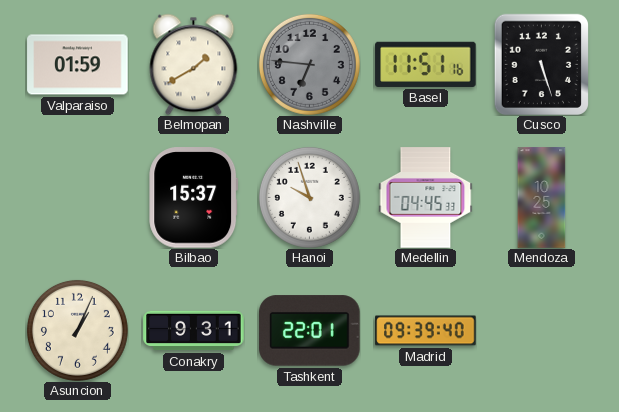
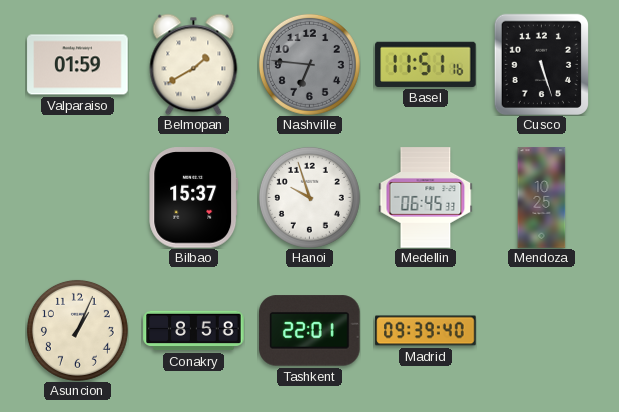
Medellin: 04:45 -> 06:45
Conakry: 9:31 -> 8:58
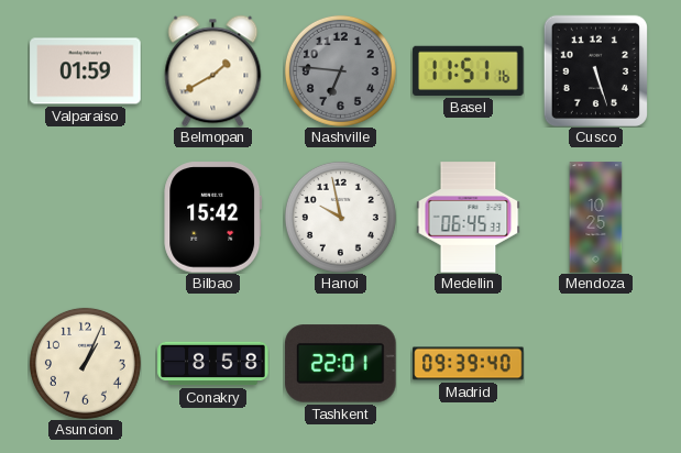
Bilbao: 15:37 -> 15:42
Hanoi: 9:57 -> 9:58
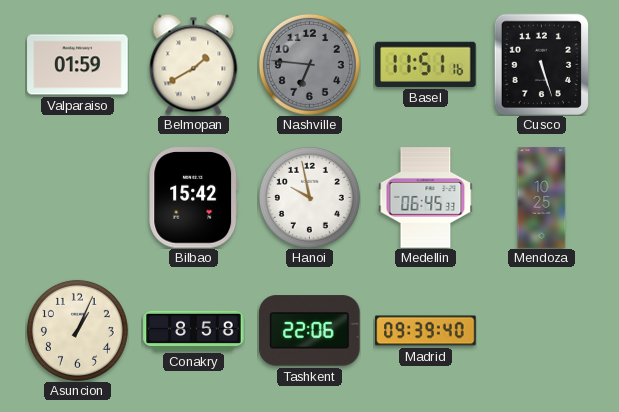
Tashkent: 22:01 -> 22:06
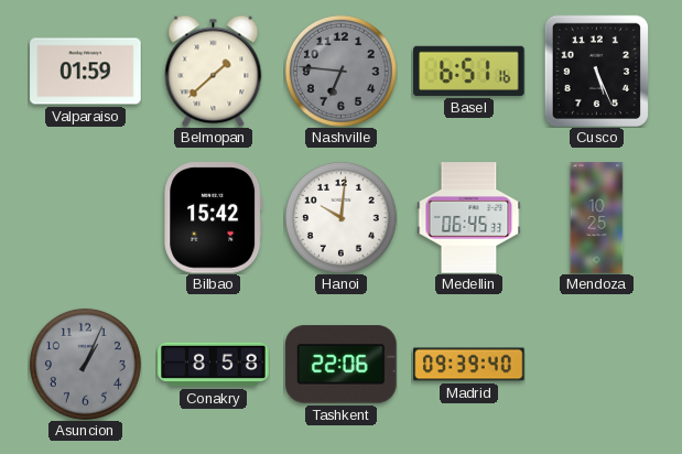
Belmopan: 1:40 -> 1:38
Basel: 11:51 -> 6:51
Cusco: 5:27 -> 5:26
Hanoi: 9:58 -> 10:01
Asuncion dial: cream -> grey
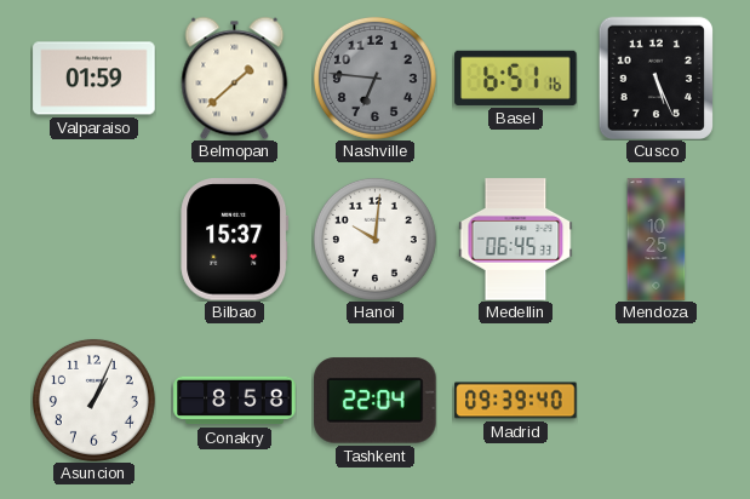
Bilbao: 15:42 -> 15:37
Asuncion dial: grey -> white
Tashkent: 22:06 -> 22:04
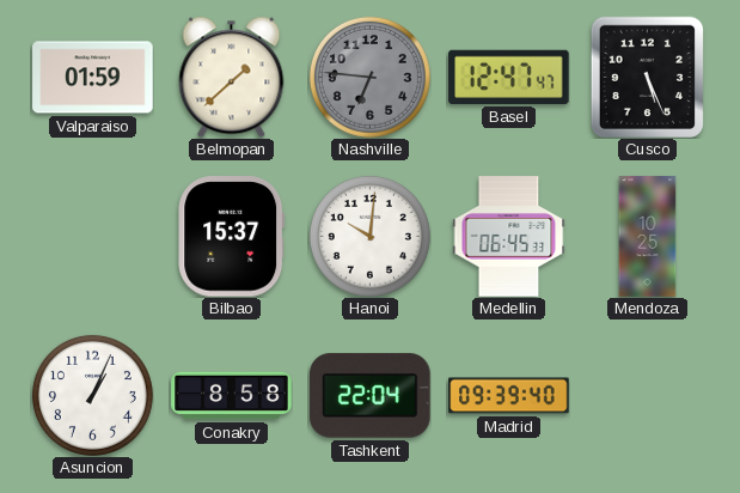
Basel: 6:51 -> 12:47
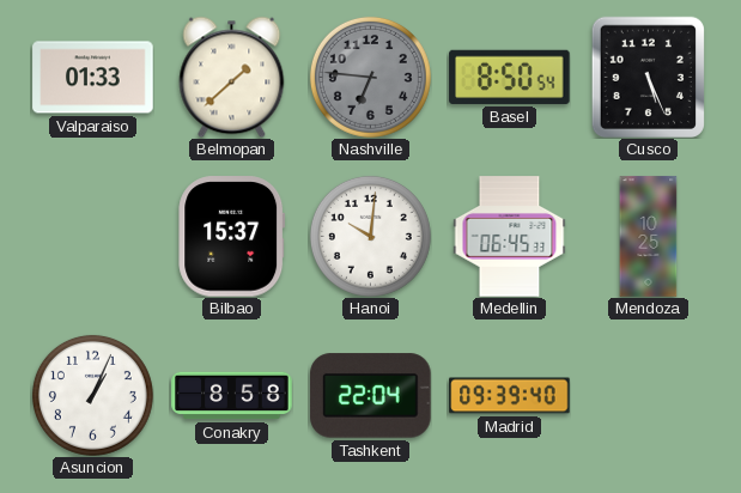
Valparaiso: 01:59 -> 01:33
Basel: 12:47 -> 8:50
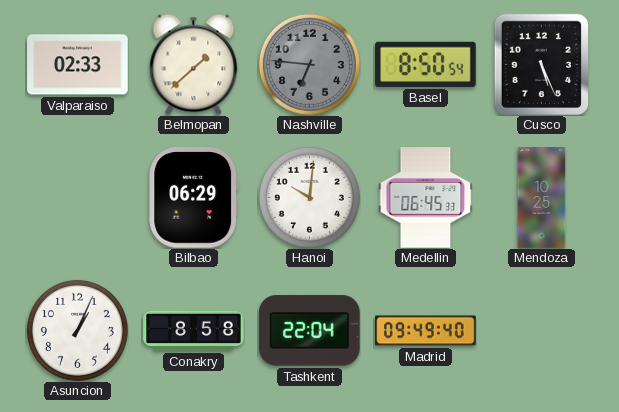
Valparaiso: 01:33 -> 02:33
Bilbao: 15:37 -> 06:29
Madrid: 09:39 -> 09:49
